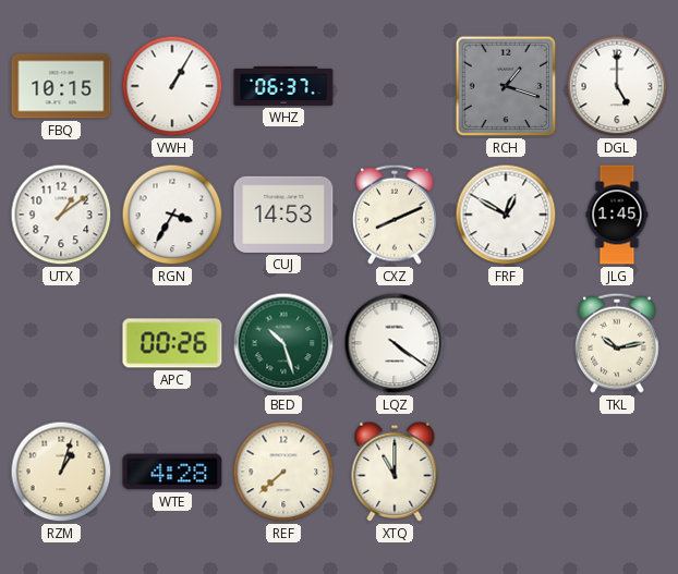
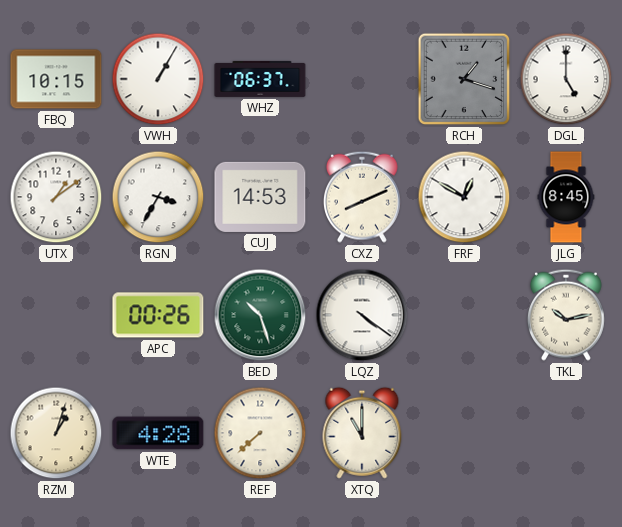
JLG: 1:45 -> 8:45
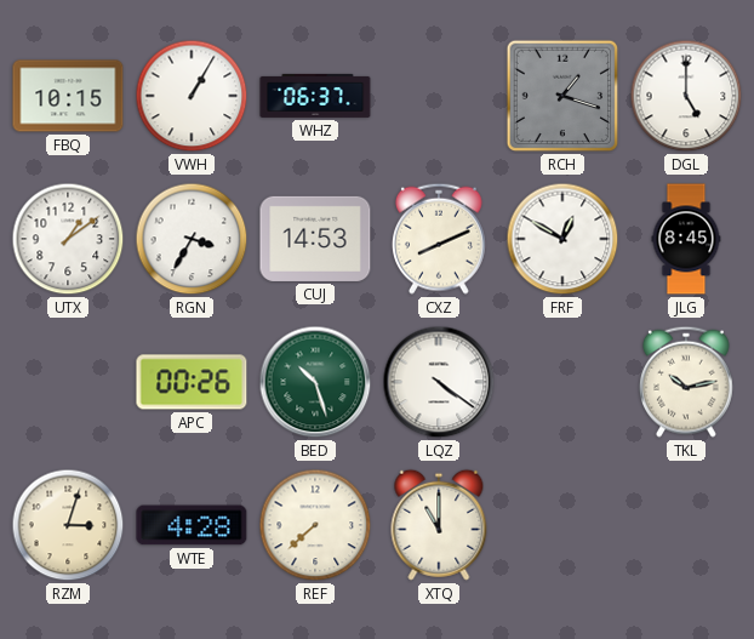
RZM: 1:03 -> 3:03
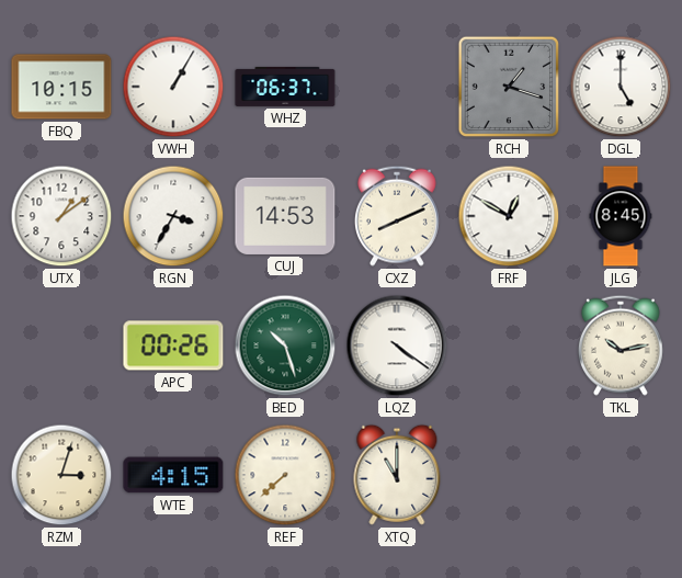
WTE: 4:28 -> 4:15
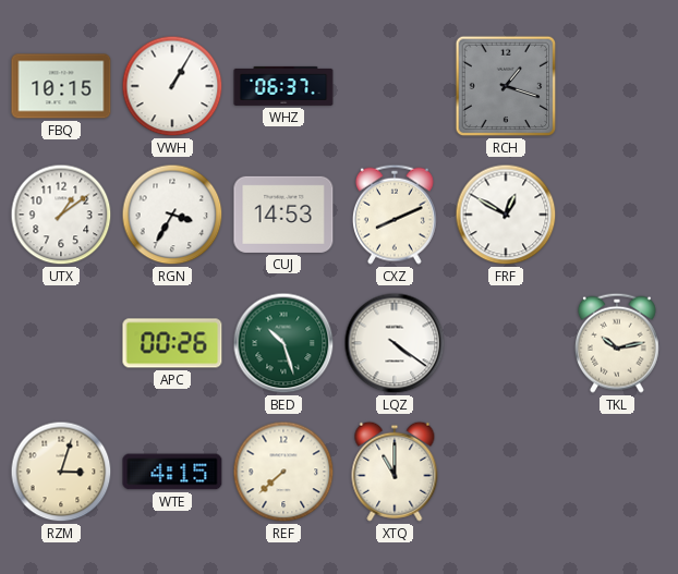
DGL: 5:00 -> none
JLG: 8:45 -> none
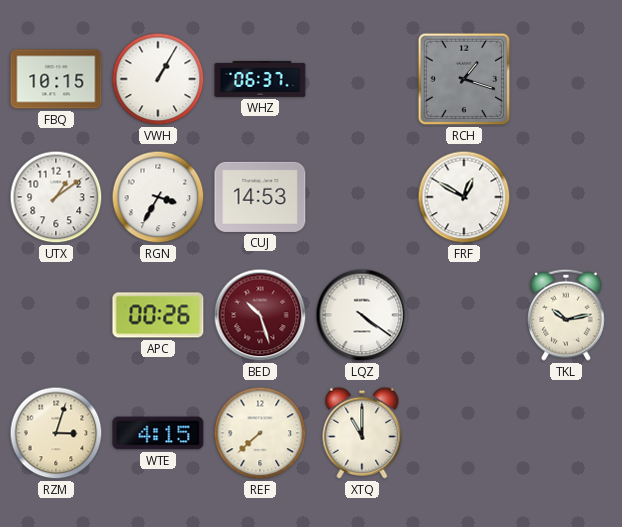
CXZ: 8:11 -> none
BED dial: green -> burgundy
